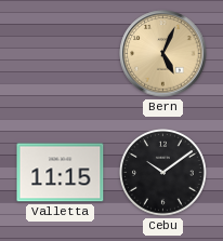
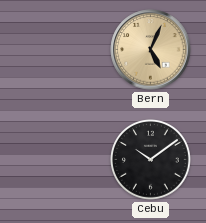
Valletta: 11:15 -> none
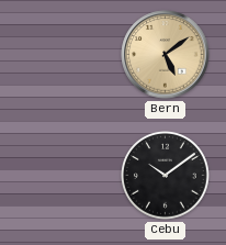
Bern: 5:04 -> 5:09
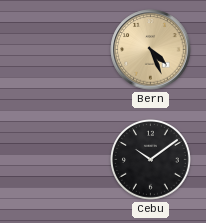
Bern: 5:09 -> 4:26
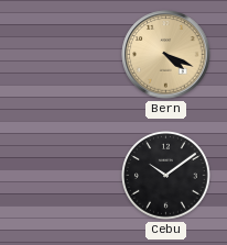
Bern: 4:26 -> 4:19
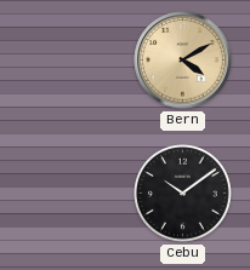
Bern: 4:19 -> 4:10
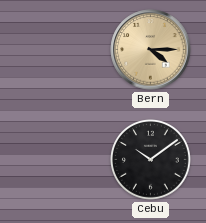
Bern: 4:10 -> 4:15
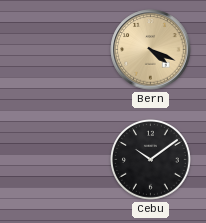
Bern: 4:15 -> 4:19
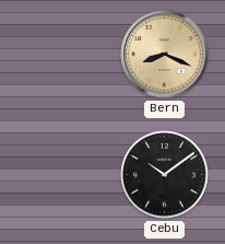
Bern: 4:19 -> 8:19
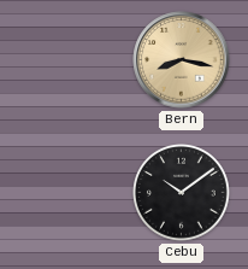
Bern: 8:19 -> 8:17
